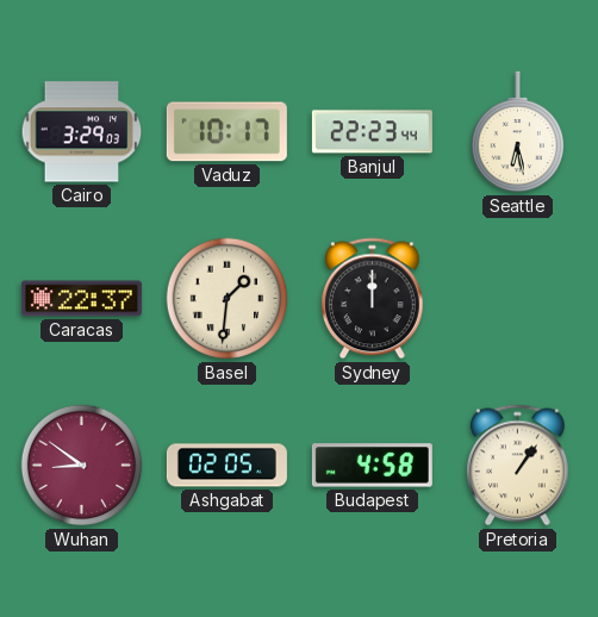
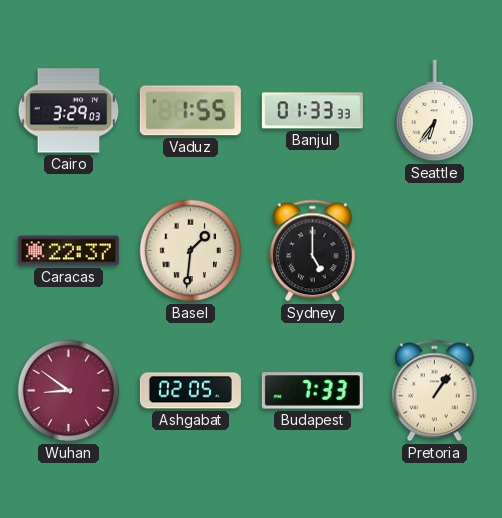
Vaduz: 10:17 -> 1:55
Banjul: 22:23 -> 01:33
Seattle: 6:28 -> 6:36
Sydney: 12:00 -> 5:00
Budapest: 4:58 -> 7:33
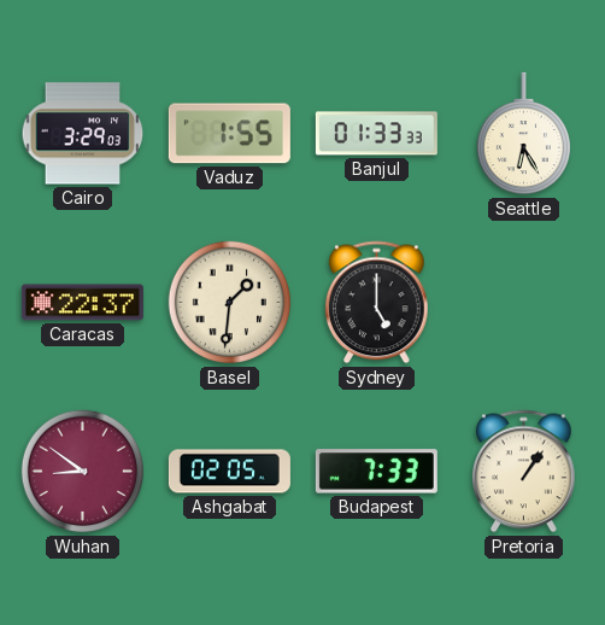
Seattle: 6:36 -> 6:25
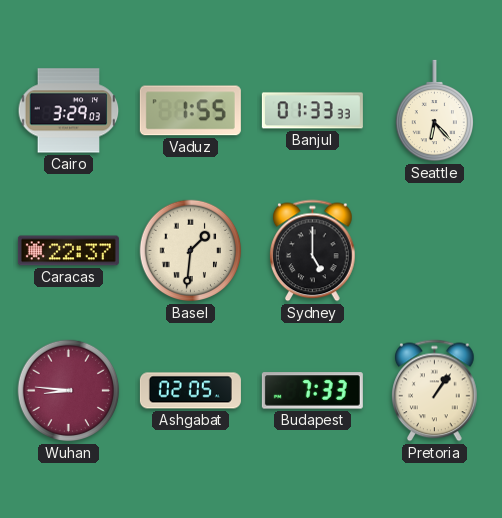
Seattle: 6:25 -> 6:23
Wuhan: 8:51 -> 8:46
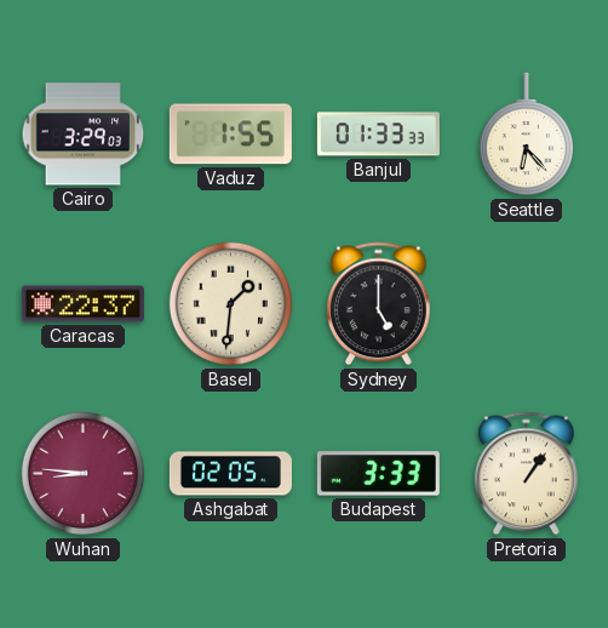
Budapest: 7:33 -> 3:33
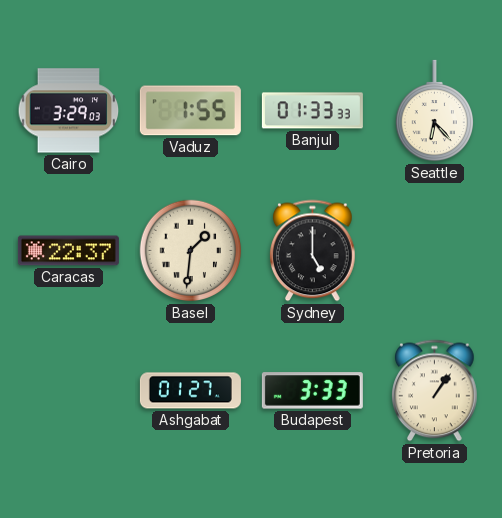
Wuhan: 8:46 -> none
Ashgabat: 02:05 -> 01:27
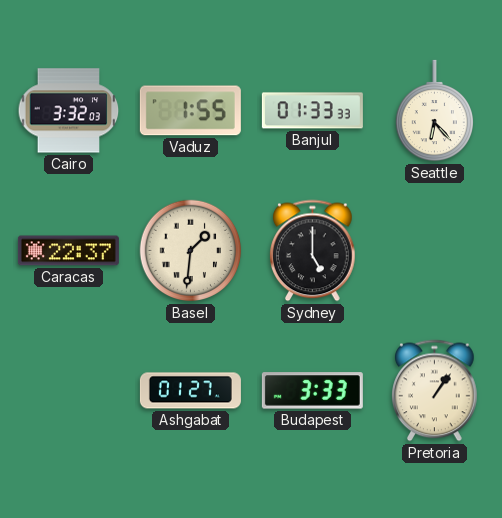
Cairo: 3:29 -> 3:32
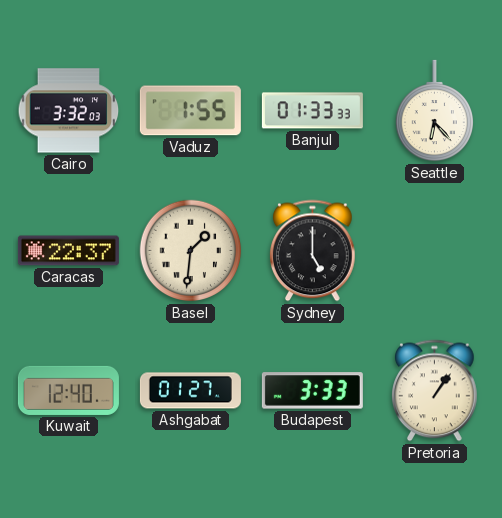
Kuwait: none -> 12:40
